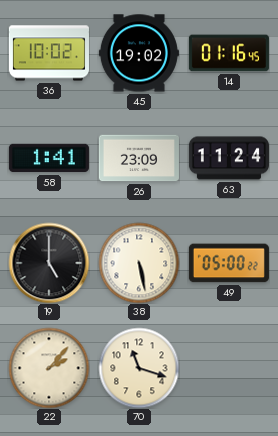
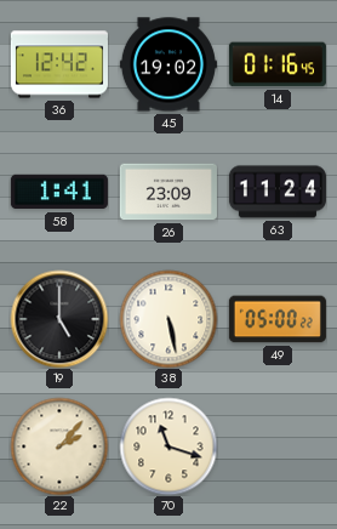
36: 10:02 -> 12:42
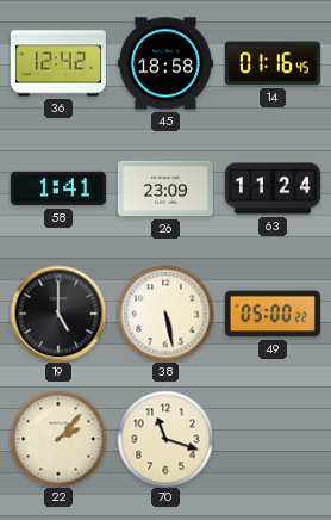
45: 19:02 -> 18:58
